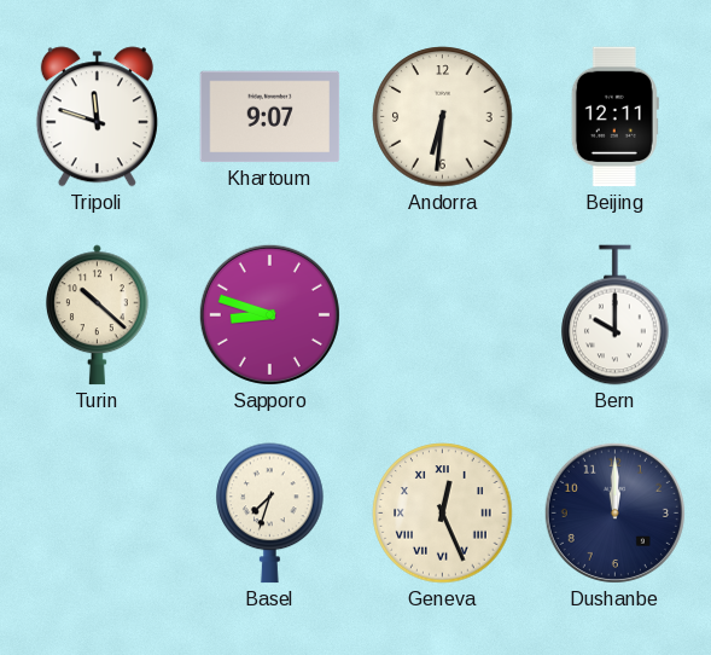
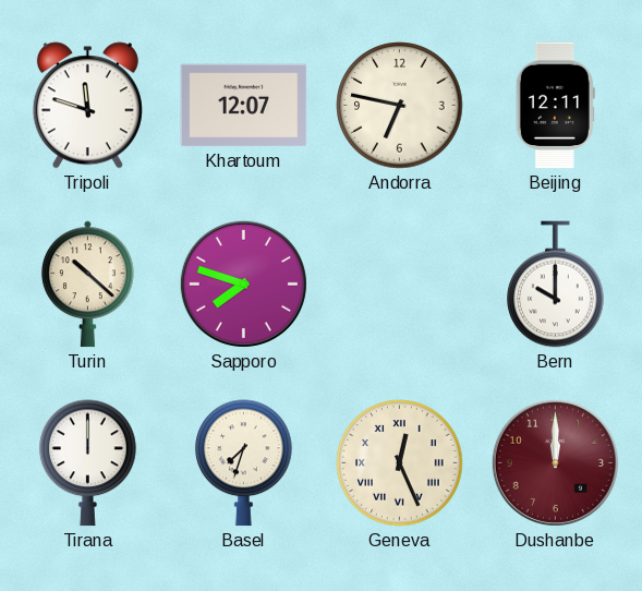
Khartoum: 9:07 -> 12:07
Andorra: 6:31 -> 6:47
Sapporo: 8:48 -> 7:48
Tirana: none -> 12:00
Dushanbe dial: navy -> burgundy
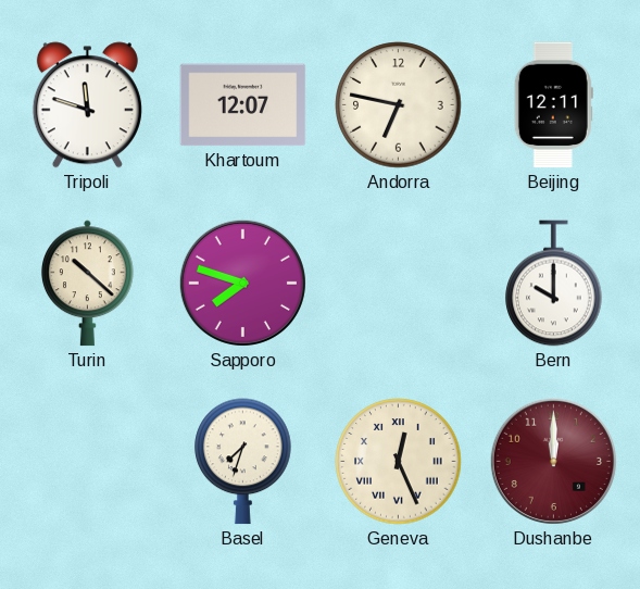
Tirana: 12:00 -> none
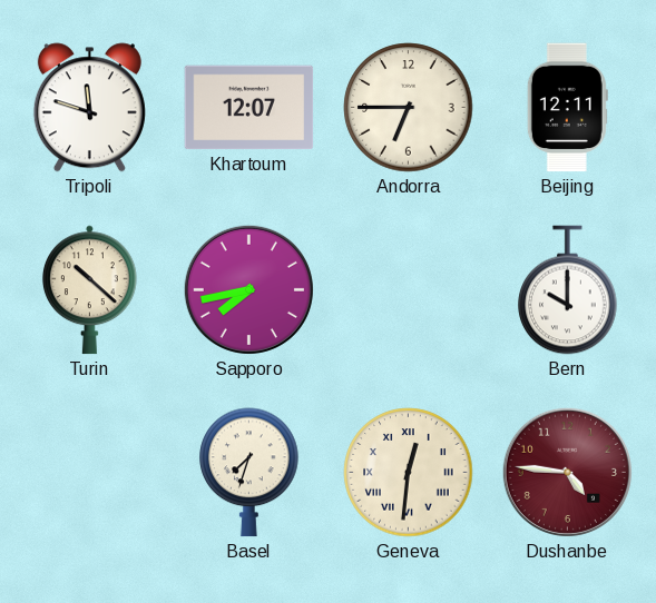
Andorra: 6:47 -> 6:45
Sapporo: 7:48 -> 7:43
Geneva: 12:26 -> 12:31
Dushanbe: 12:00 -> 4:46
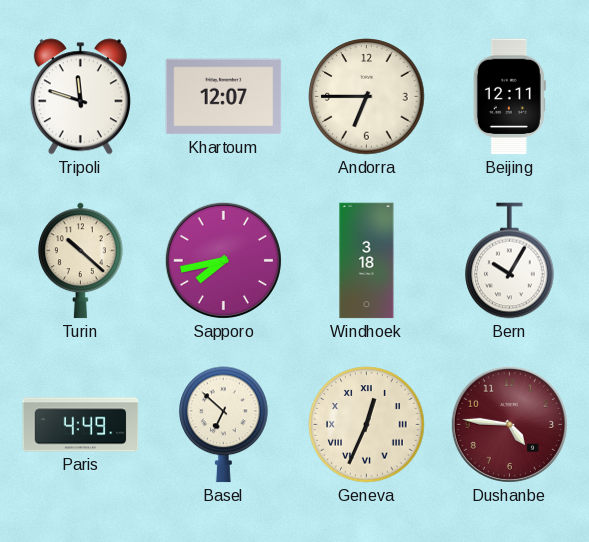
Windhoek: none -> 3:18
Bern: 10:00 -> 10:05
Paris: none -> 4:49
Basel: 7:33 -> 6:52
Geneva: 12:31 -> 12:34
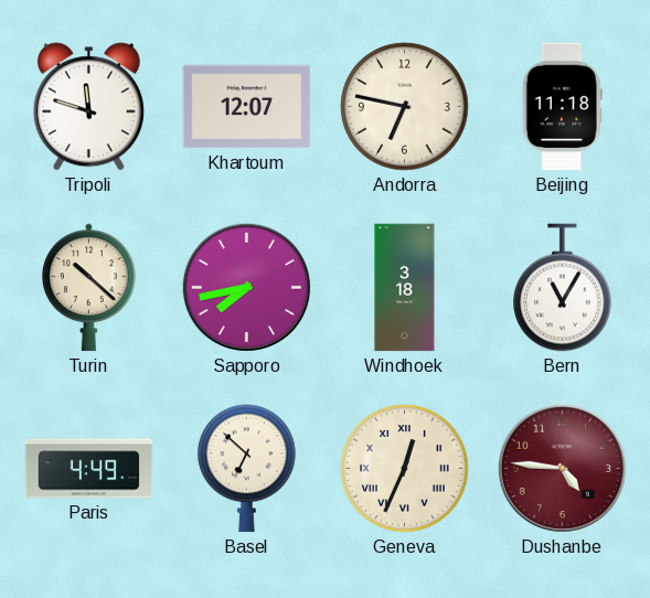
Andorra: 6:45 -> 6:47
Beijing: 12:11 -> 11:18
Bern: 10:05 -> 11:05
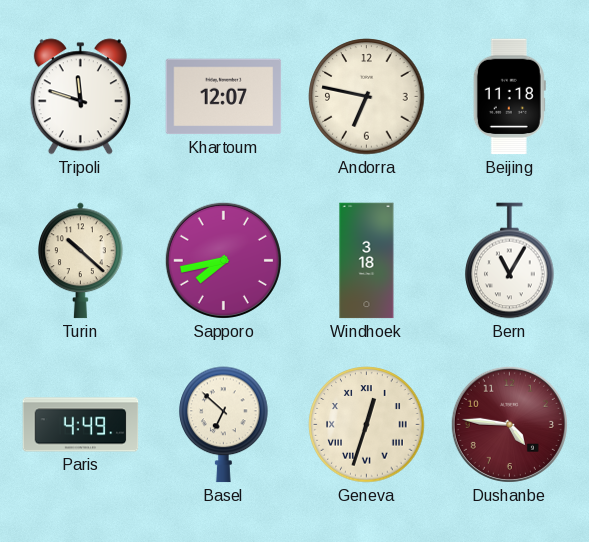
Geneva: 12:34 -> 12:33
